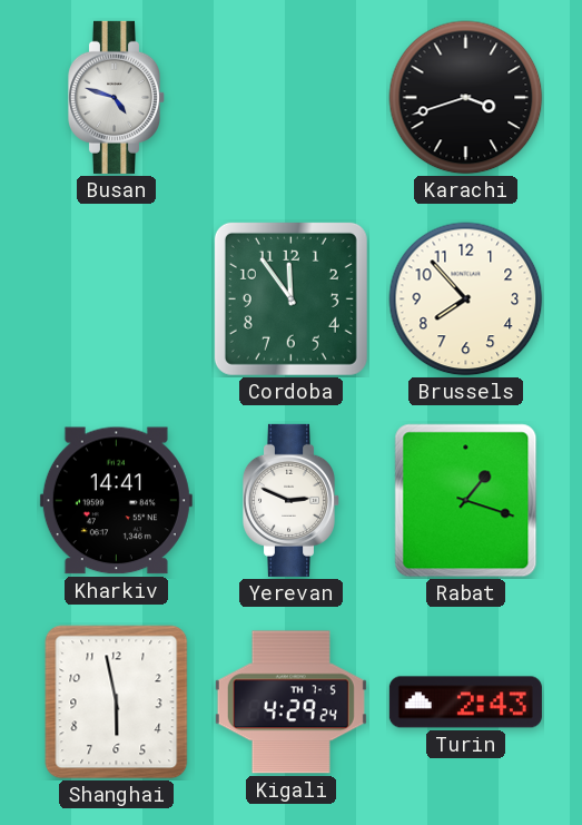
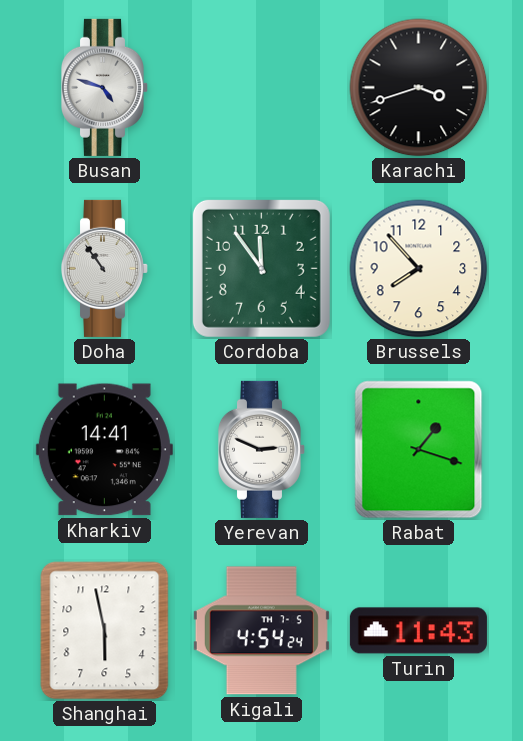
Doha: none -> 10:54
Kigali: 4:29 -> 4:54
Turin: 2:43 -> 11:43
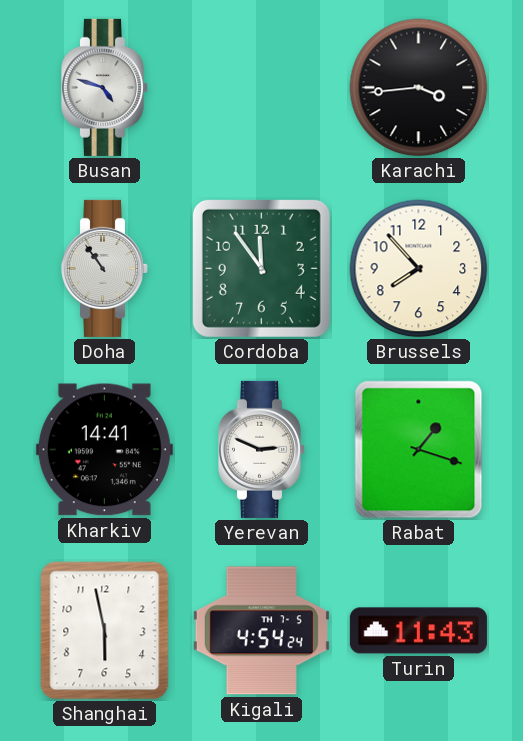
Karachi: 3:42 -> 3:44
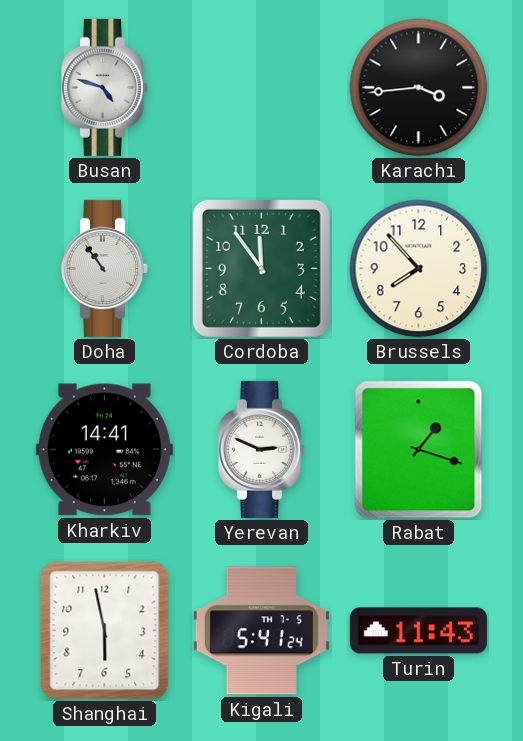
Kigali: 4:54 -> 5:41
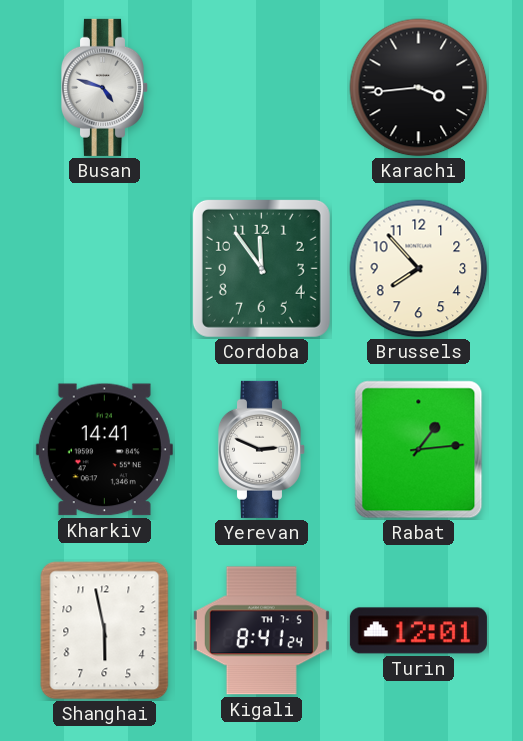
Doha: 10:54 -> none
Rabat: 1:18 -> 1:14
Kigali: 5:41 -> 8:41
Turin: 11:43 -> 12:01
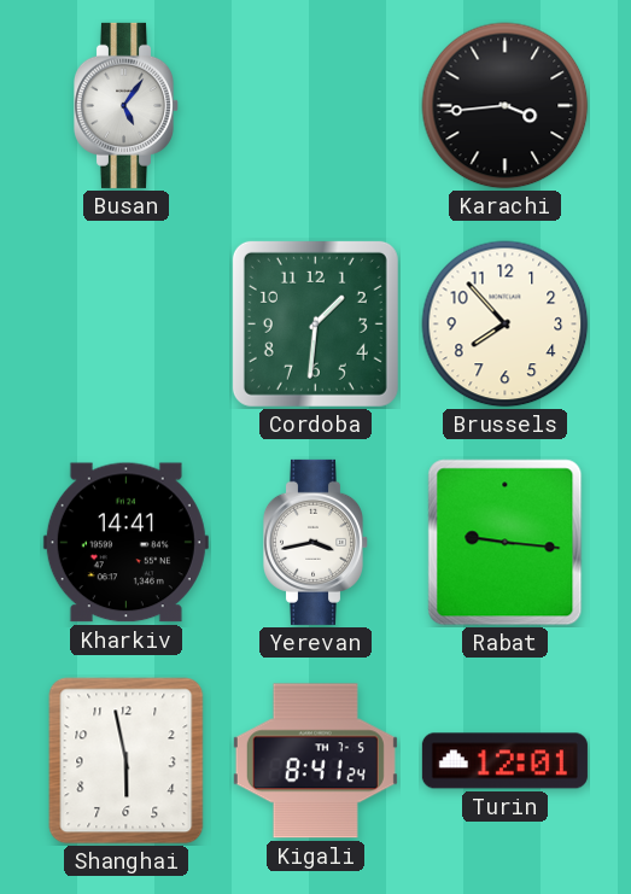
Busan: 4:48 -> 5:06
Cordoba: 11:54 -> 1:31
Yerevan: 2:49 -> 3:43
Rabat: 1:14 -> 9:16
